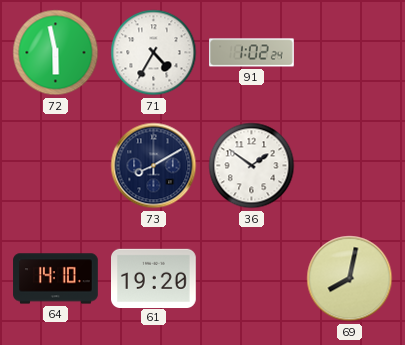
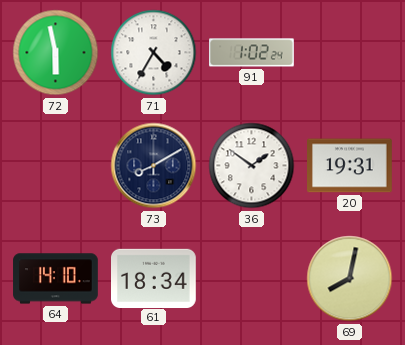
20: none -> 19:31
61: 19:20 -> 18:34
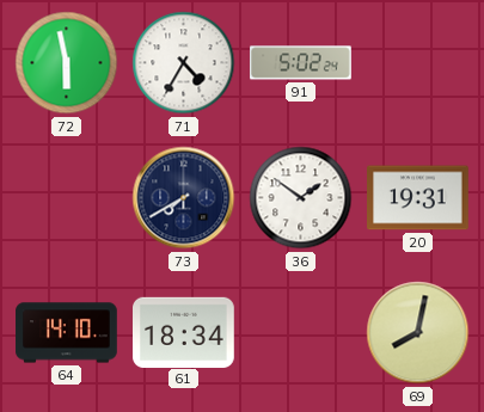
91: 1:02 -> 5:02
73: 8:10 -> 7:40
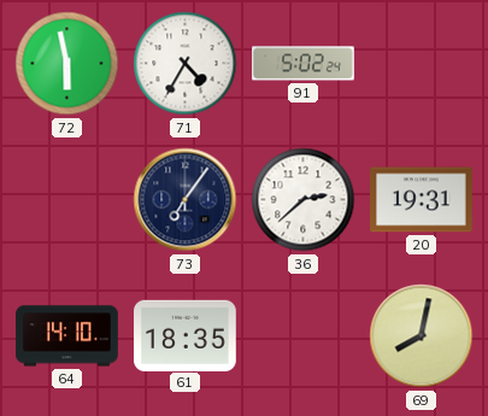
73: 7:40 -> 7:06
36: 1:51 -> 2:38
61: 18:34 -> 18:35
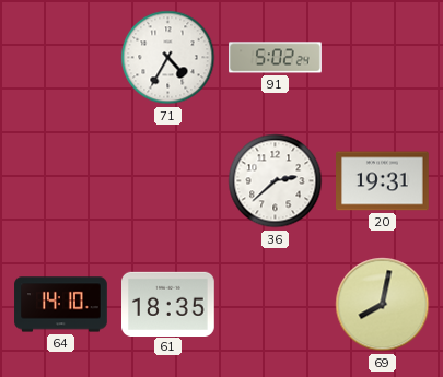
72: 5:58 -> none
73: 7:06 -> none
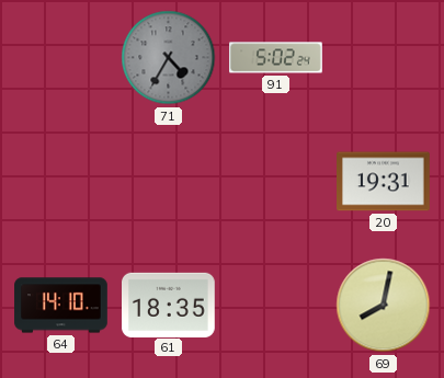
71 dial: white -> grey
36: 2:38 -> none
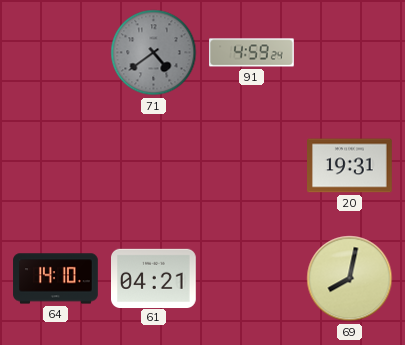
71: 4:35 -> 4:39
91: 5:02 -> 4:59
61: 18:35 -> 04:21
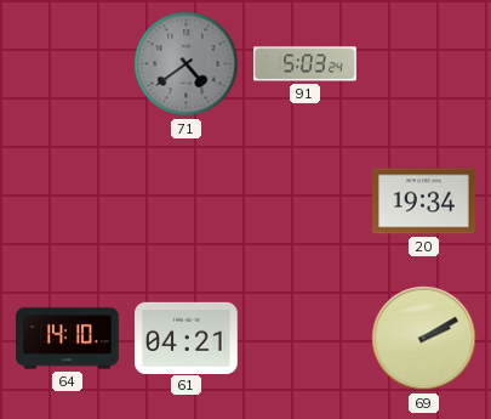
91: 4:59 -> 5:03
20: 19:31 -> 19:34
69: 8:02 -> 2:10
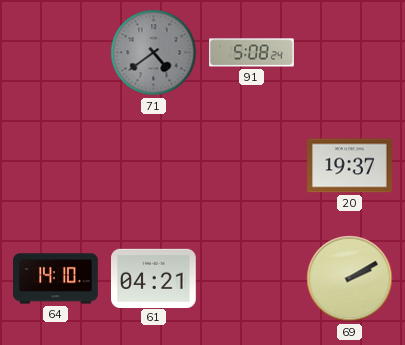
91: 5:03 -> 5:08
20: 19:34 -> 19:37
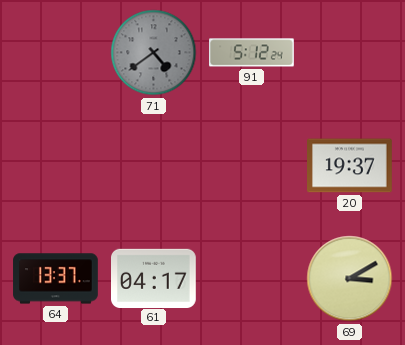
91: 5:08 -> 5:12
64: 14:10 -> 13:37
61: 04:21 -> 04:17
69: 2:10 -> 3:10
